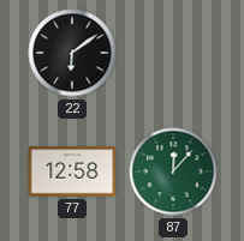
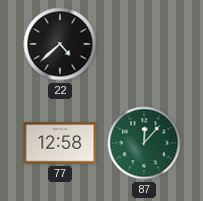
22: 6:09 -> 4:38
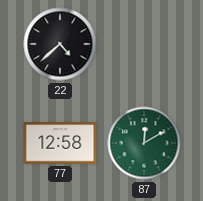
87: 12:07 -> 12:10
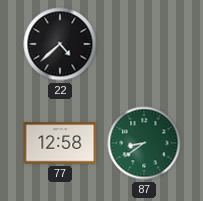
87: 12:10 -> 8:39
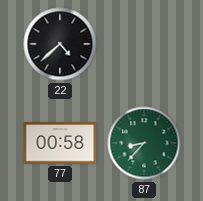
77: 12:58 -> 00:58
87: 8:39 -> 8:37
